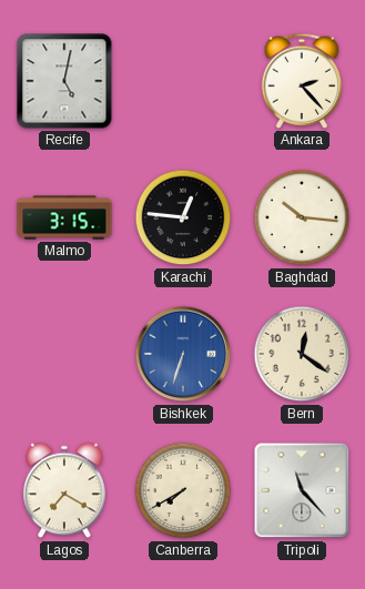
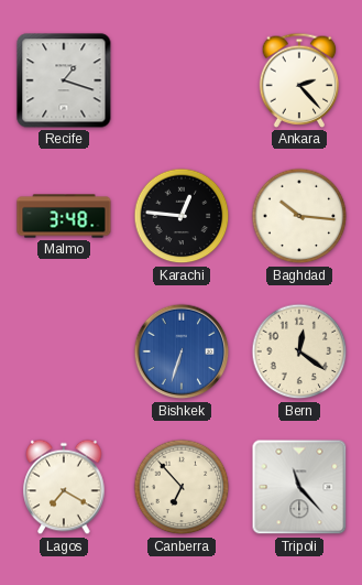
Recife: 5:02 -> 1:18
Malmo: 3:15 -> 3:48
Canberra: 7:40 -> 6:53
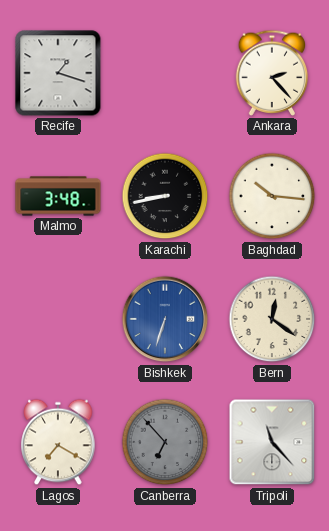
Karachi: 12:46 -> 8:43
Canberra dial: cream -> grey
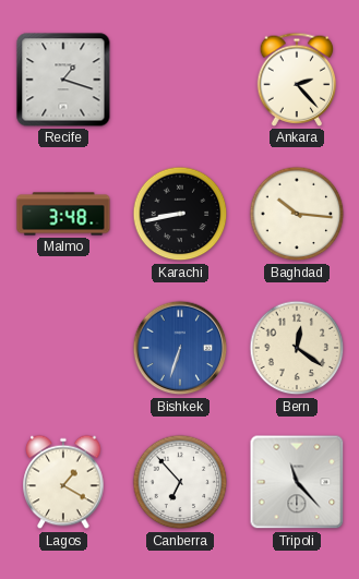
Lagos: 7:20 -> 1:20
Canberra dial: grey -> white
